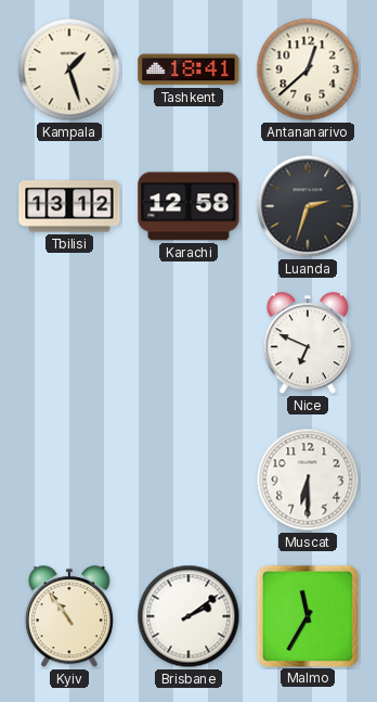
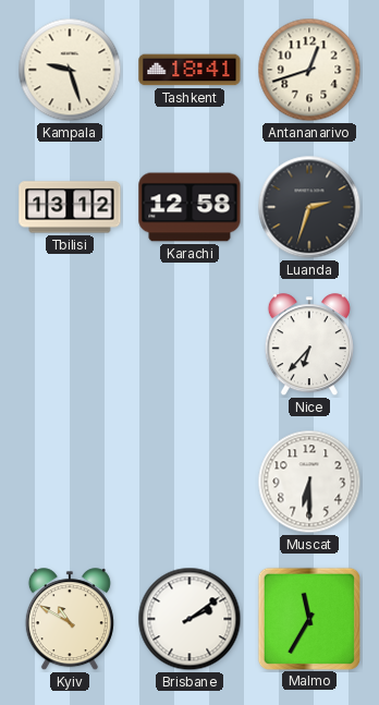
Kampala: 1:27 -> 9:27
Antananarivo: 12:38 -> 12:42
Nice: 6:49 -> 6:37
Kyiv: 10:54 -> 10:50
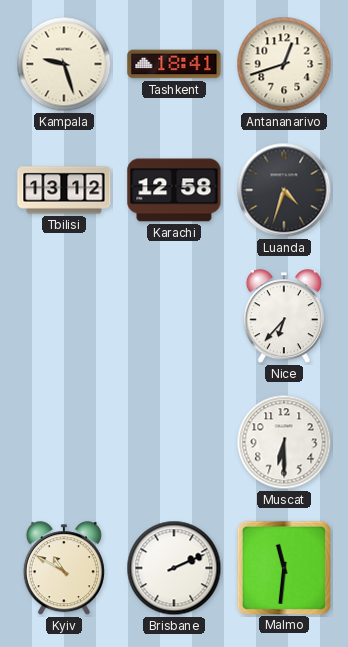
Luanda: 2:33 -> 4:33
Brisbane: 2:09 -> 2:11
Malmo: 11:35 -> 11:31
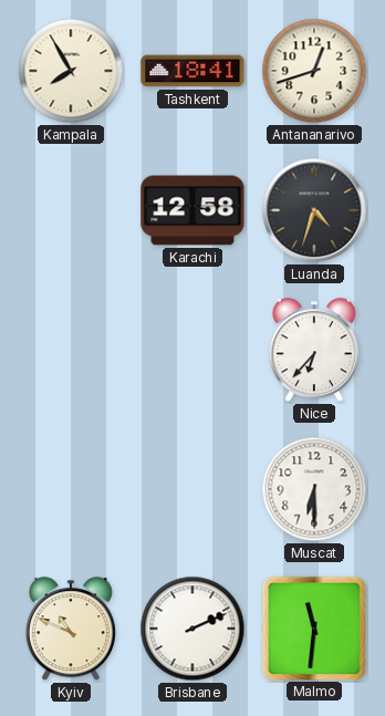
Kampala: 9:27 -> 7:55
Tbilisi: 13:12 -> none
Kyiv: 10:50 -> 10:49
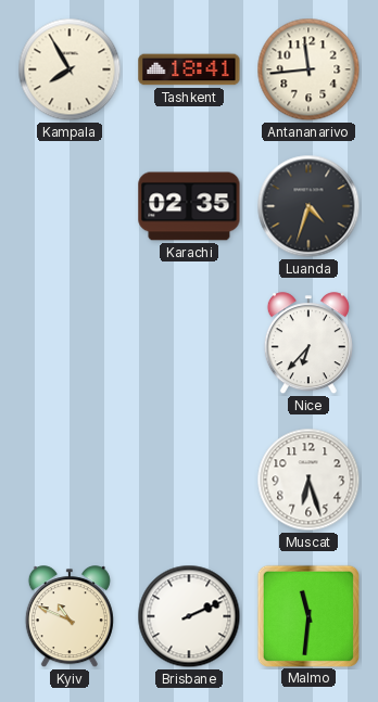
Antananarivo: 12:42 -> 11:44
Karachi: 12:58 -> 02:35
Muscat: 6:30 -> 6:27
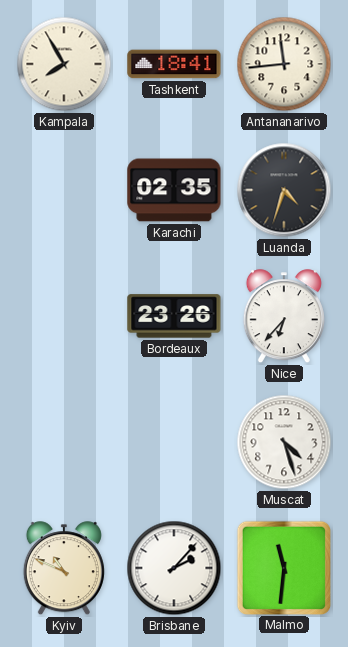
Bordeaux: none -> 23:26
Muscat: 6:27 -> 4:27
Brisbane: 2:11 -> 2:07
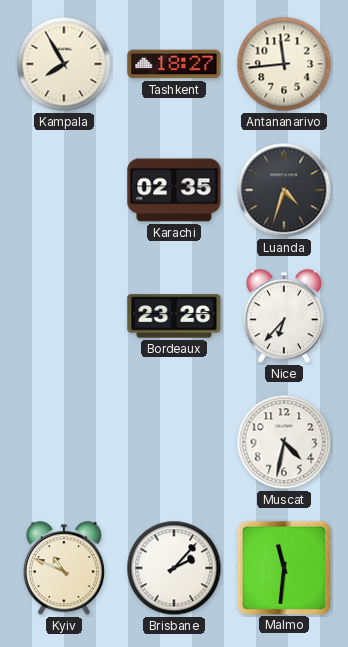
Tashkent: 18:41 -> 18:27
Muscat: 4:27 -> 4:32
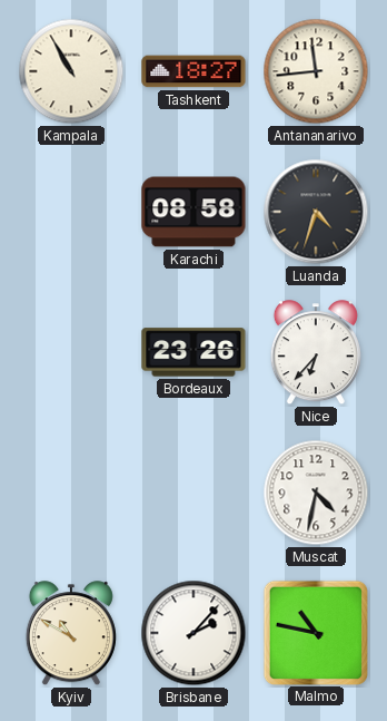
Kampala: 7:55 -> 10:55
Karachi: 02:35 -> 08:58
Kyiv: 10:49 -> 10:50
Malmo: 11:31 -> 10:47
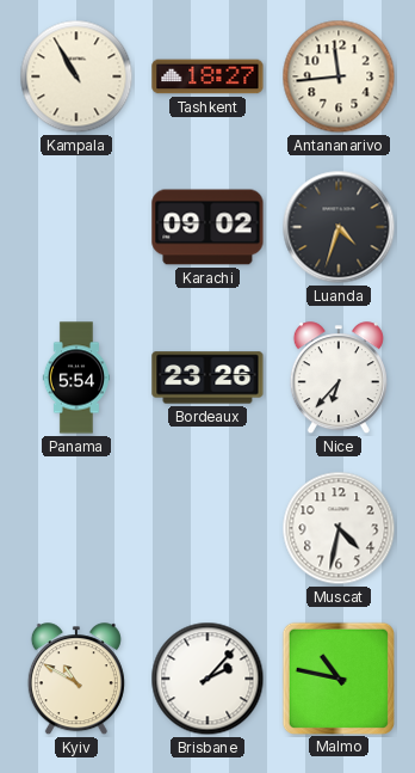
Karachi: 08:58 -> 09:02
Panama: none -> 5:54
